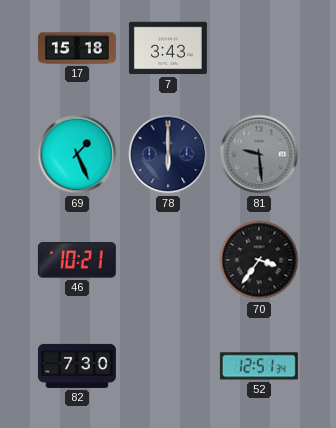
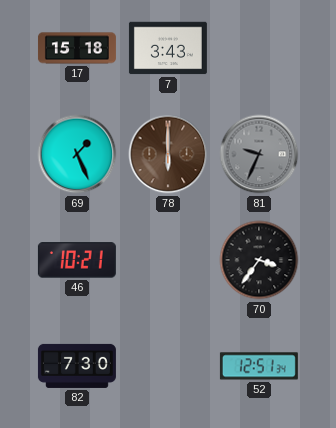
78 dial: navy -> brown
81: 9:29 -> 9:34
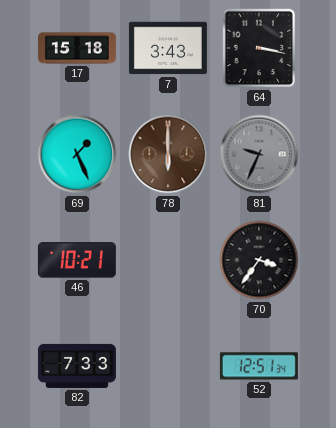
64: none -> 3:17
82: 7:30 -> 7:33
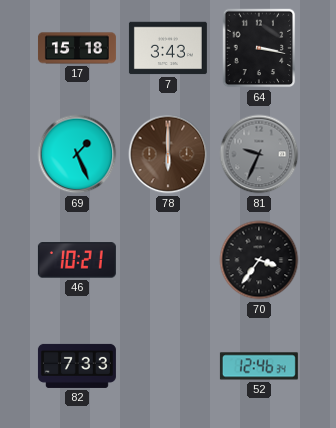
52: 12:51 -> 12:46
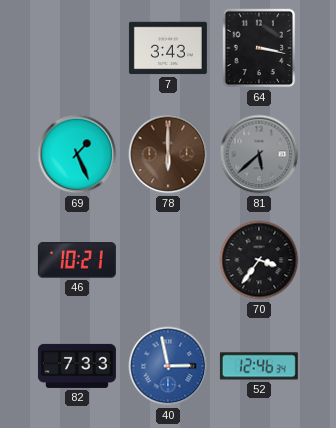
17: 15:18 -> none
81: 9:34 -> 5:38
40: none -> 2:58
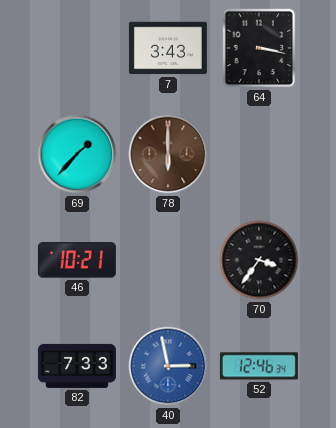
69: 1:26 -> 1:37
81: 5:38 -> none
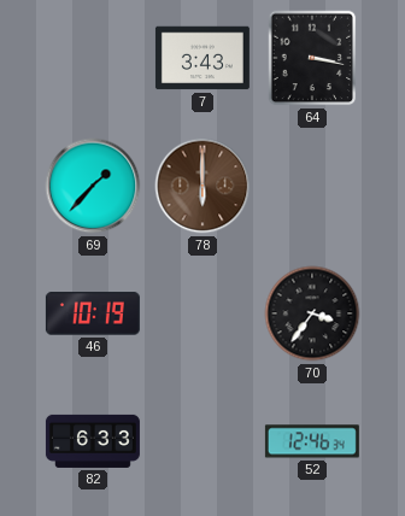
46: 10:21 -> 10:19
82: 7:33 -> 6:33
40: 2:58 -> none
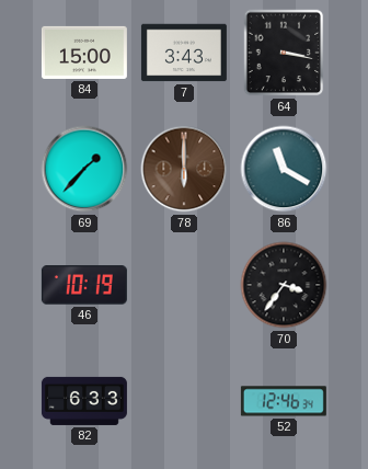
84: none -> 15:00
86: none -> 11:20
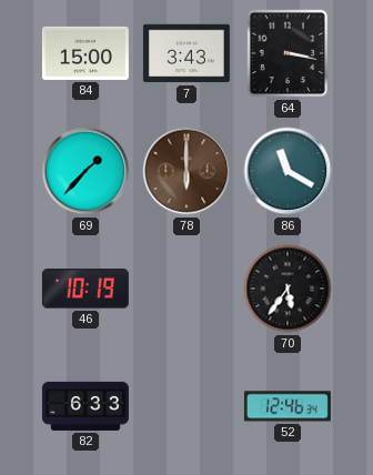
70: 3:36 -> 5:36
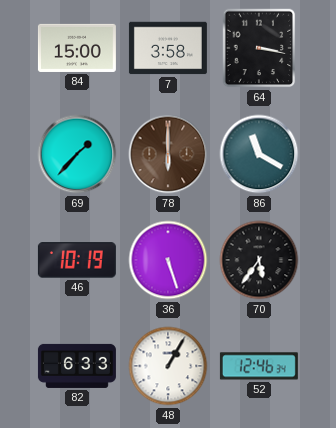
7: 3:43 -> 3:58
36: none -> 5:27
48: none -> 1:05
